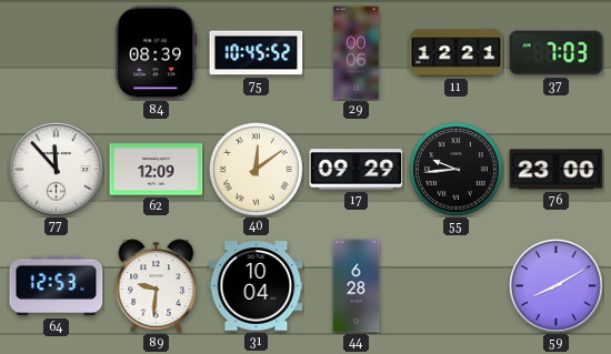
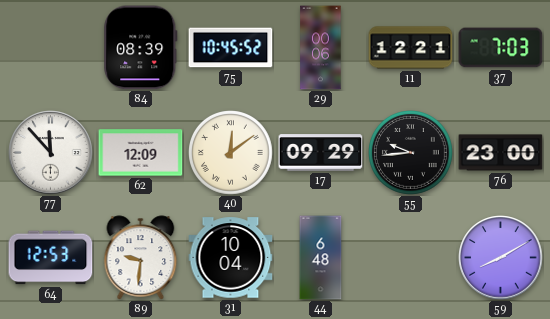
44: 6:28 -> 6:48
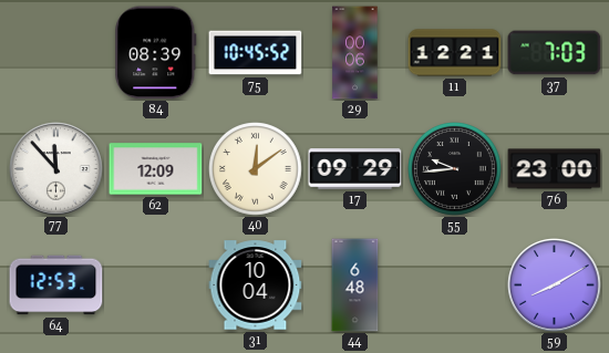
89: 9:31 -> none
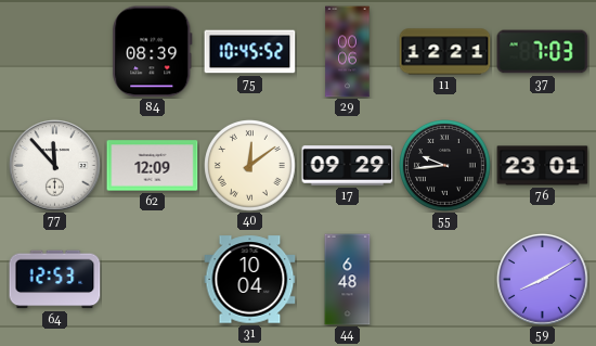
76: 23:00 -> 23:01
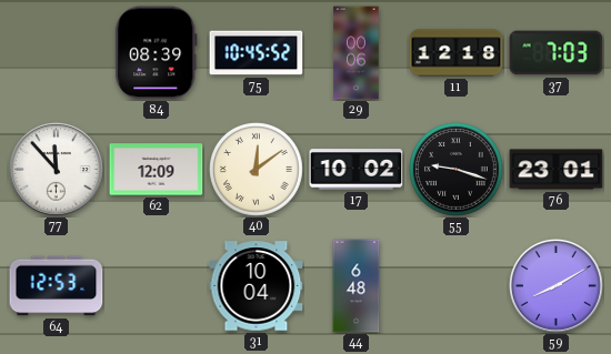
11: 12:21 -> 12:18
17: 09:29 -> 10:02
55: 9:44 -> 9:18
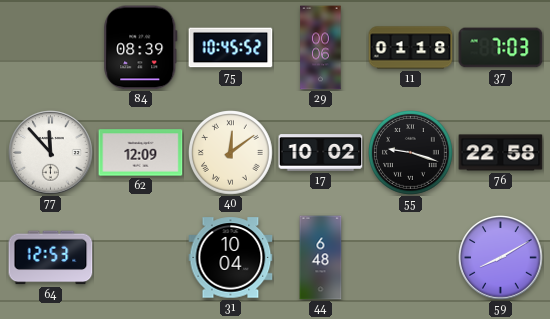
11: 12:18 -> 01:18
76: 23:01 -> 22:58
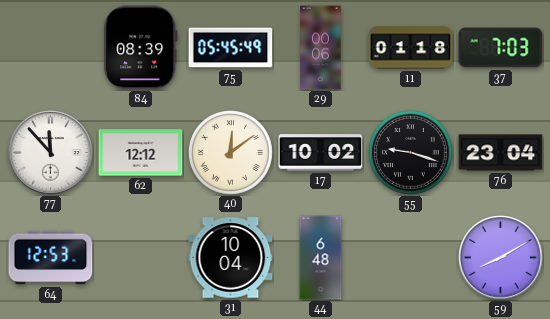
75: 10:45 -> 05:45
62: 12:09 -> 12:12
76: 22:58 -> 23:04
